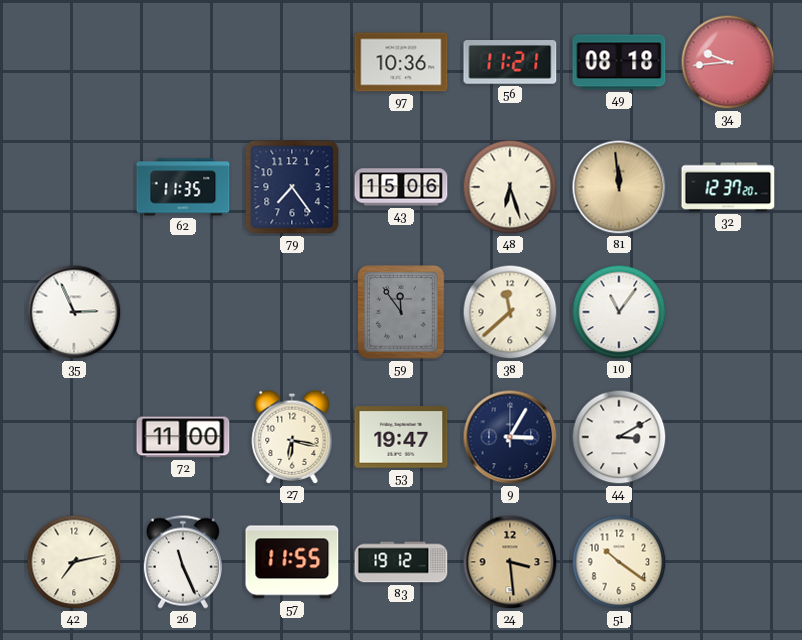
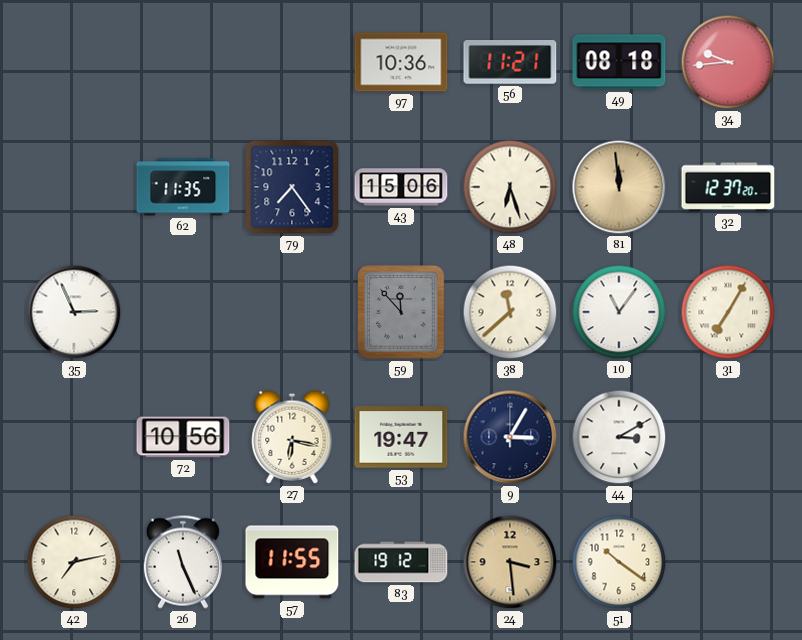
59: 11:54 -> 11:53
31: none -> 7:05
72: 11:00 -> 10:56
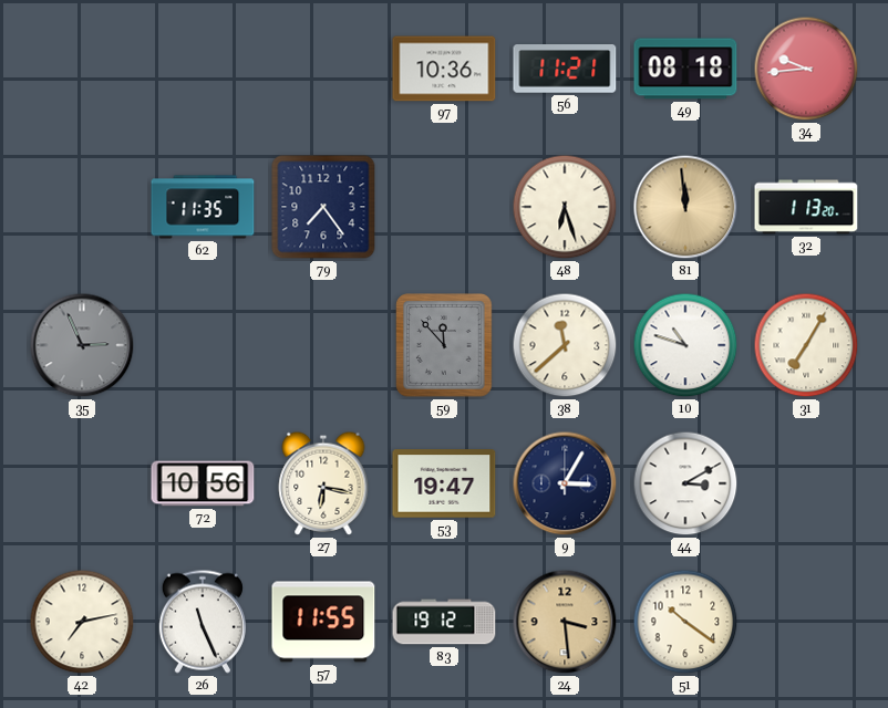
43: 15:06 -> none
32: 12:37 -> 1:13
35 dial: white -> grey
10: 11:06 -> 10:48
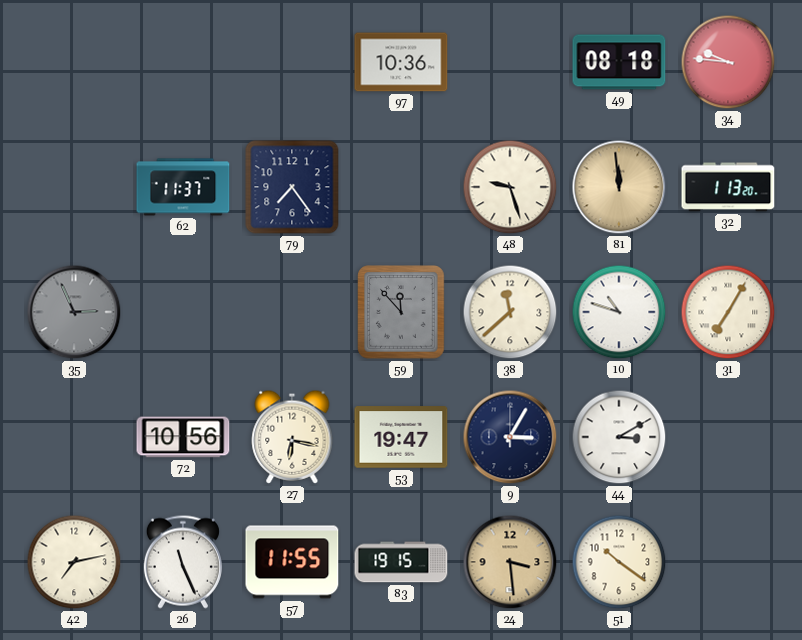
56: 11:21 -> none
34: 9:44 -> 9:46
62: 11:35 -> 11:37
48: 6:27 -> 9:27
83: 19:12 -> 19:15
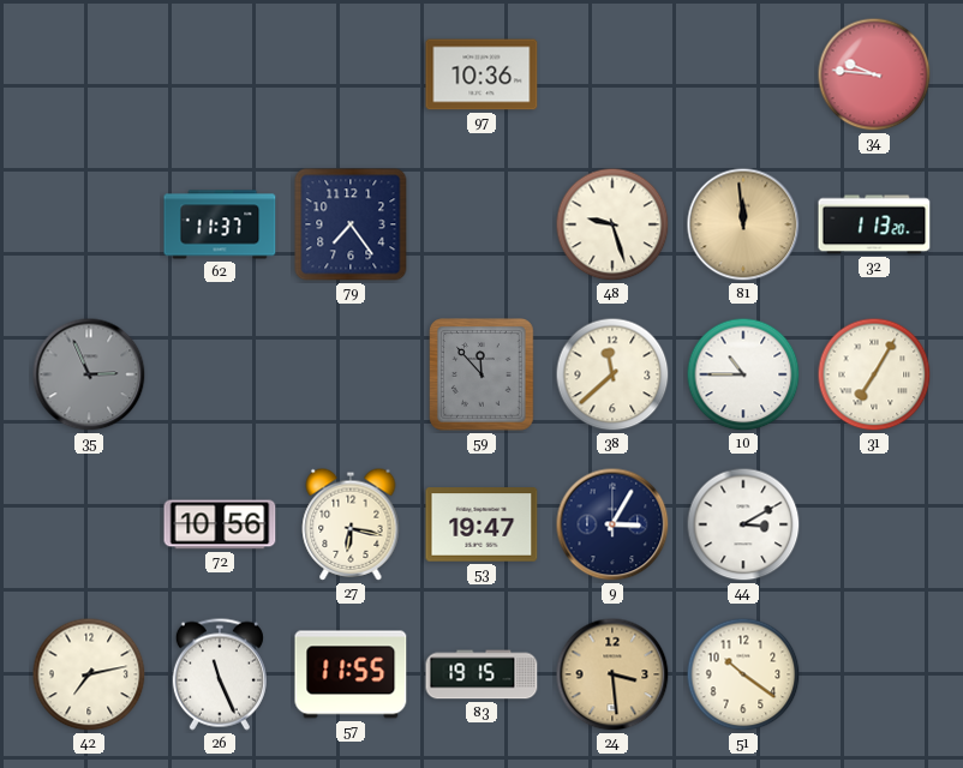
49: 08:18 -> none
10: 10:48 -> 10:45
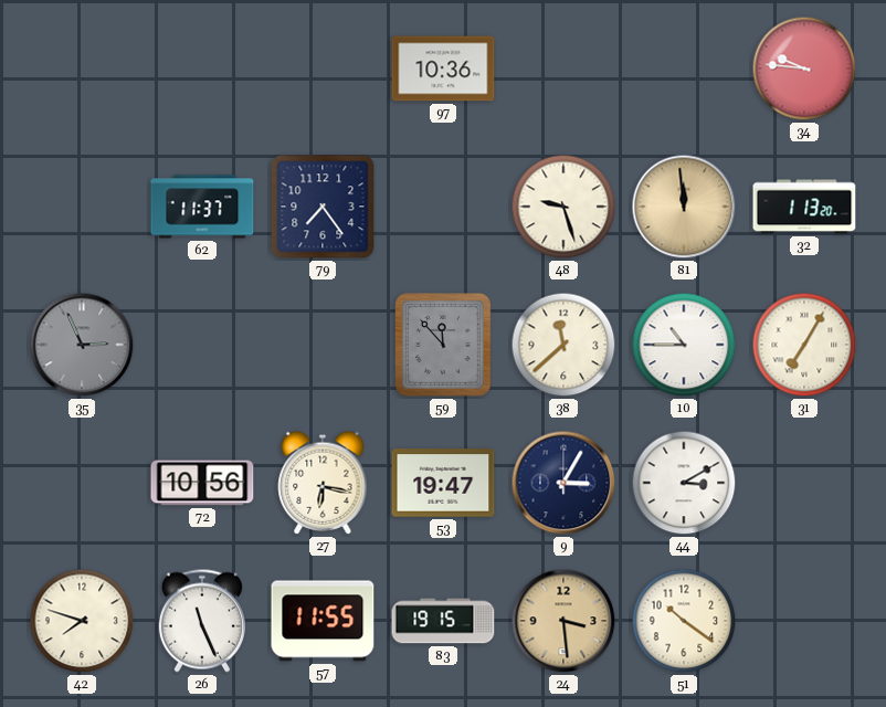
42: 7:13 -> 7:48
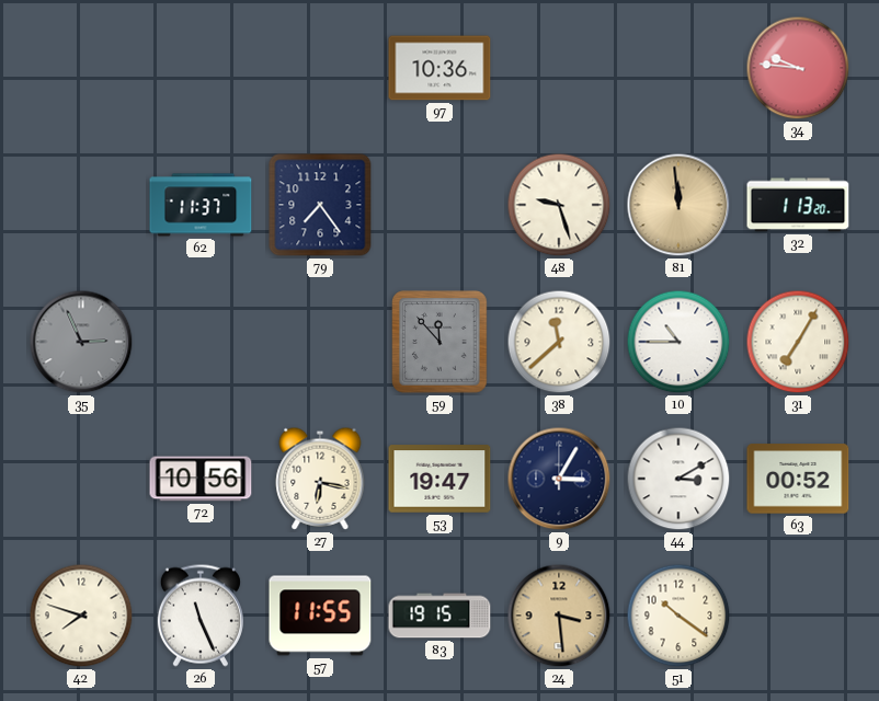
63: none -> 00:52
